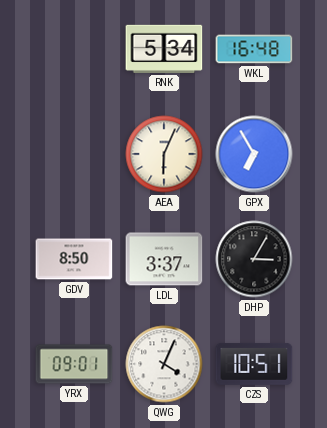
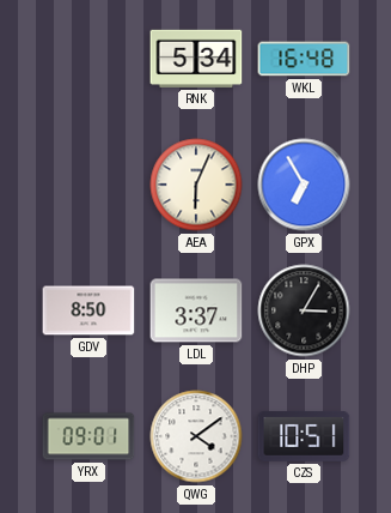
QWG: 4:04 -> 4:09
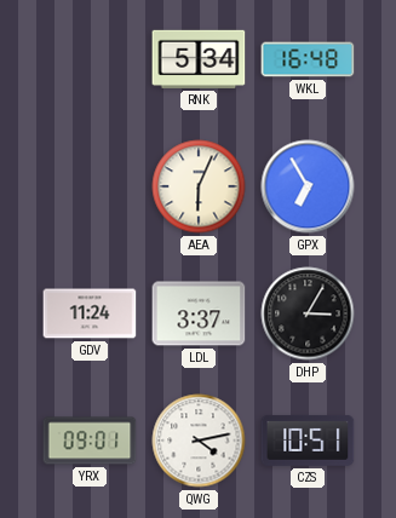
GDV: 8:50 -> 11:24
QWG: 4:09 -> 4:13
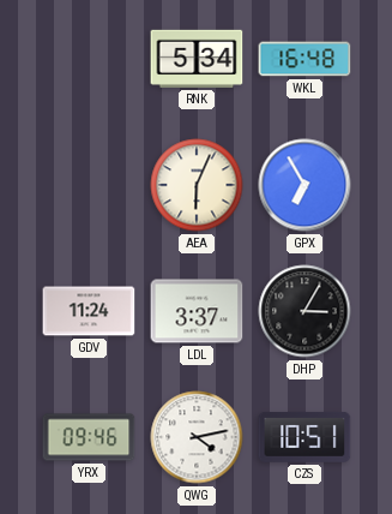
YRX: 09:01 -> 09:46
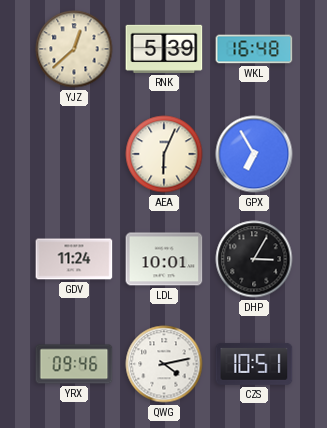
YJZ: none -> 12:38
RNK: 5:34 -> 5:39
LDL: 3:37 -> 10:01
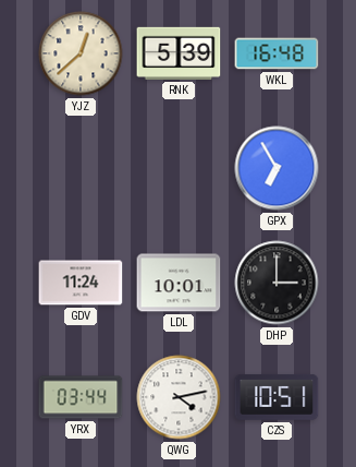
AEA: 6:04 -> none
DHP: 3:05 -> 3:00
YRX: 09:46 -> 03:44
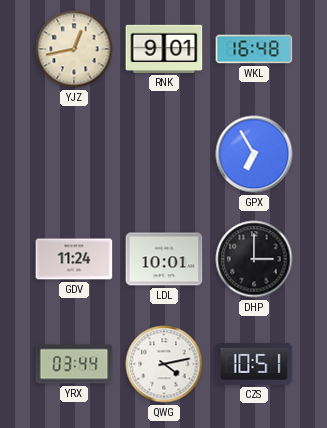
YJZ: 12:38 -> 12:43
RNK: 5:39 -> 9:01
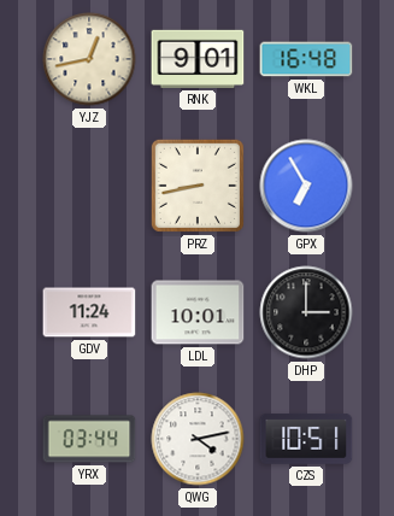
PRZ: none -> 8:43
